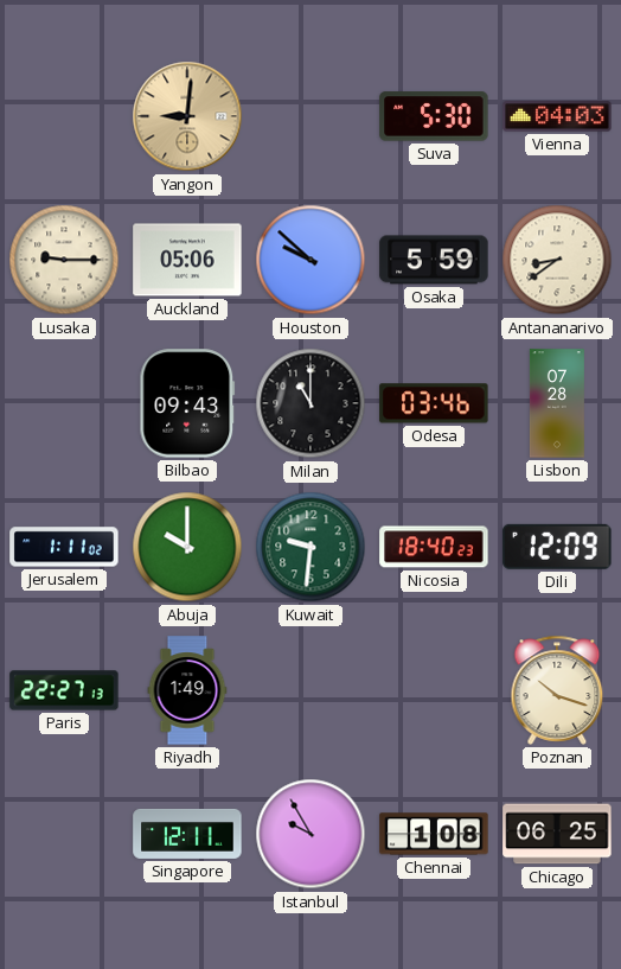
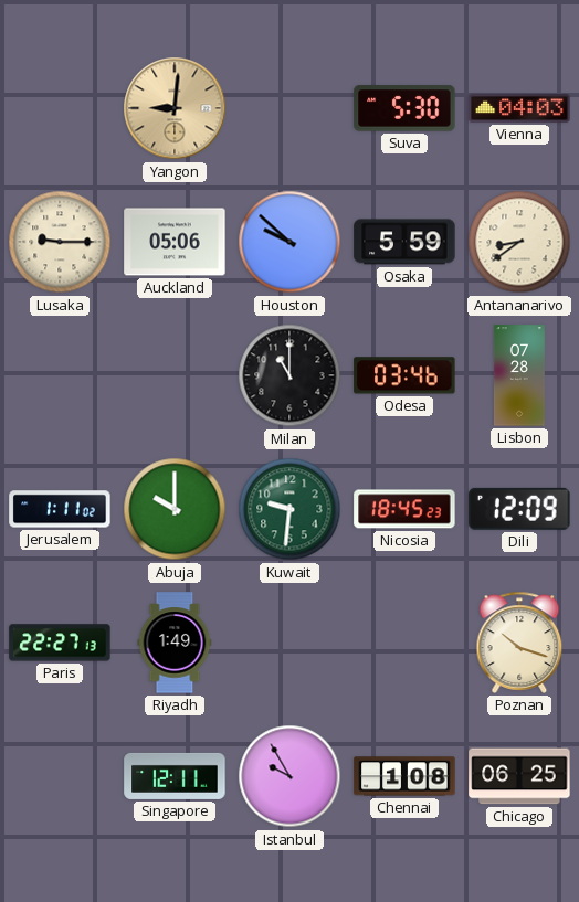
Bilbao: 09:43 -> none
Nicosia: 18:40 -> 18:45
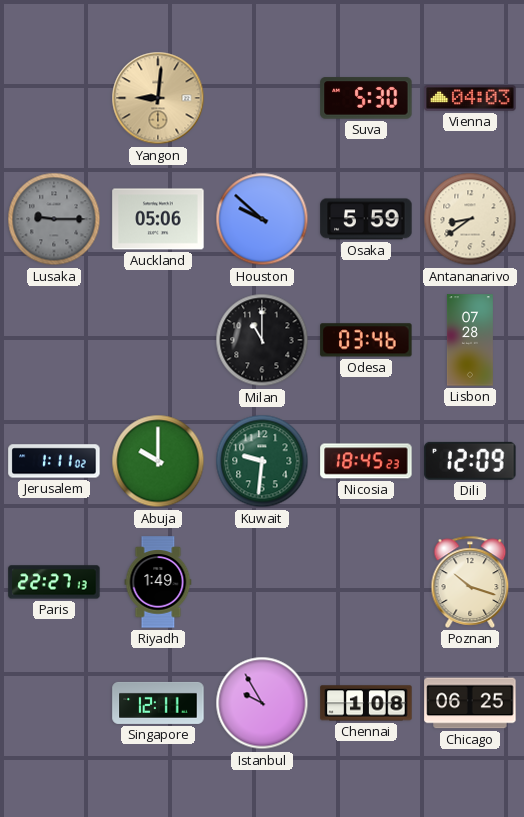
Lusaka dial: cream -> grey
